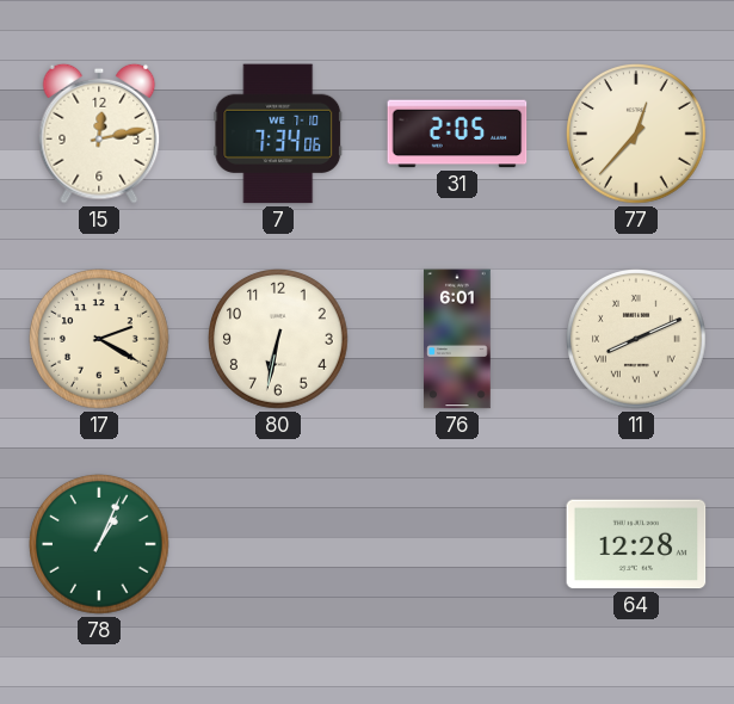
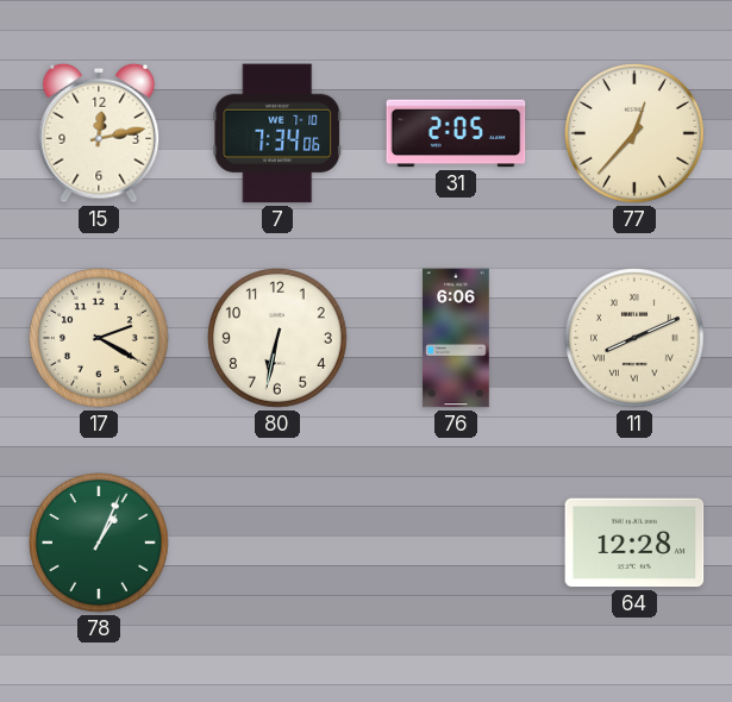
76: 6:01 -> 6:06
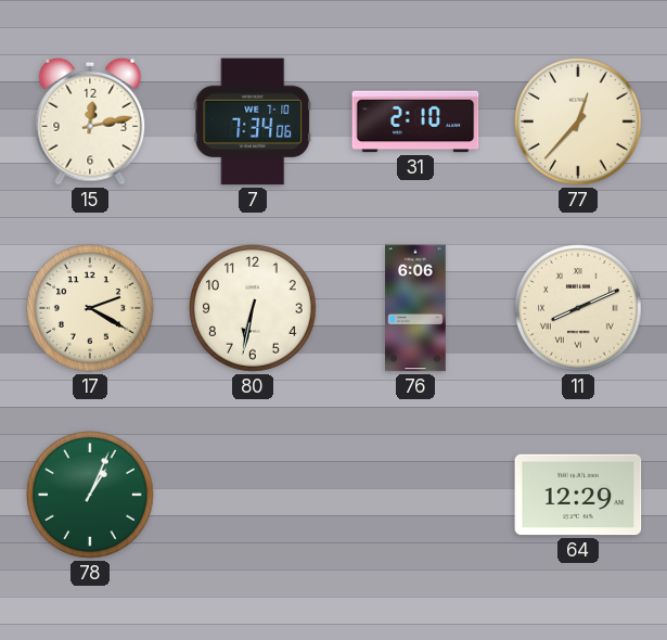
31: 2:05 -> 2:10
64: 12:28 -> 12:29
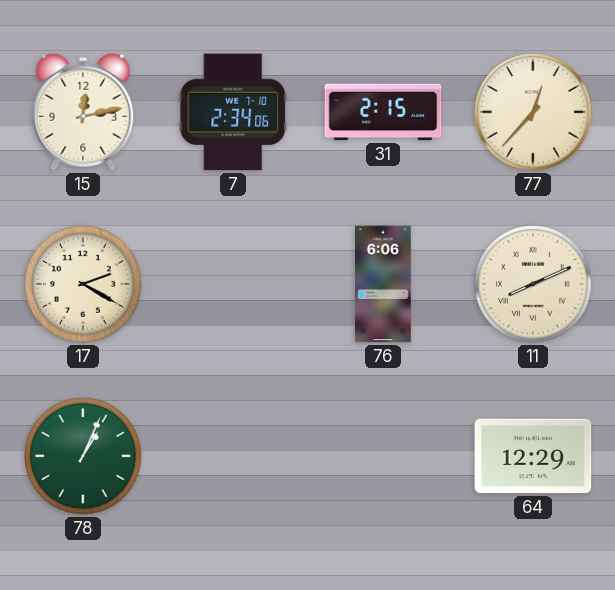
7: 7:34 -> 2:34
31: 2:10 -> 2:15
80: 6:32 -> none
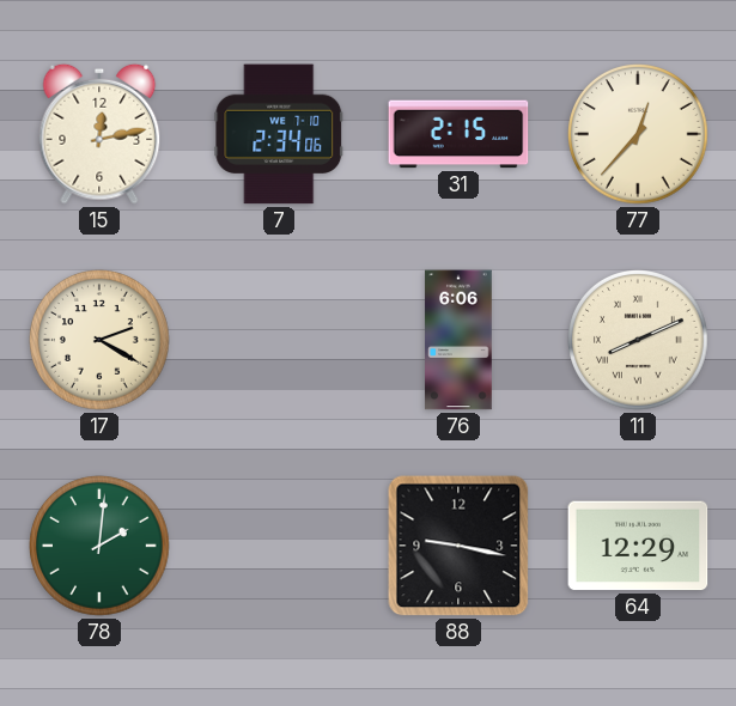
78: 1:04 -> 2:01
88: none -> 9:17
